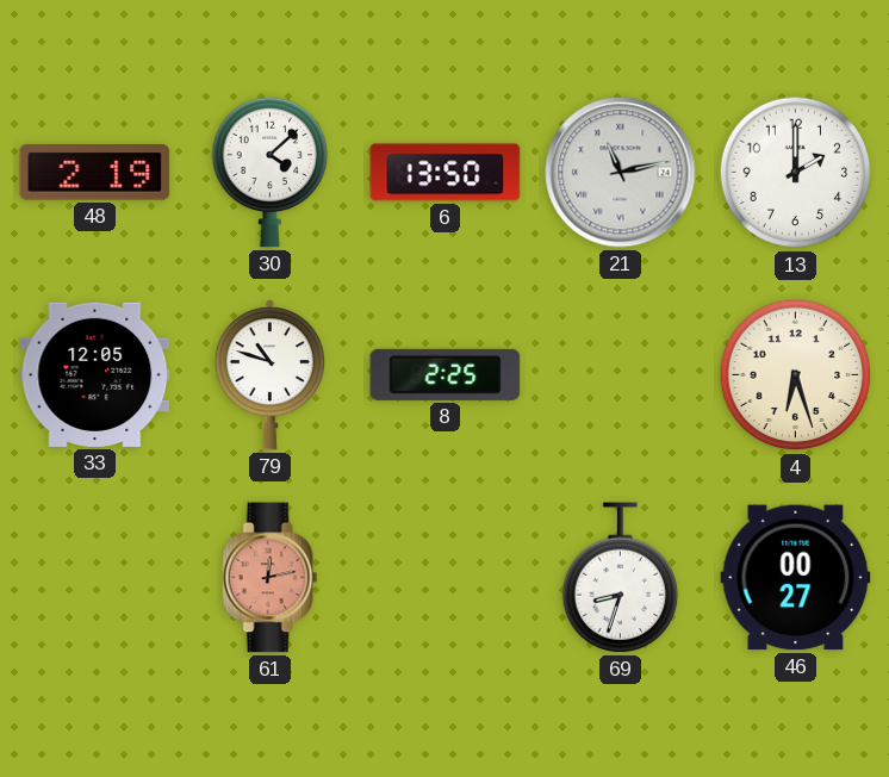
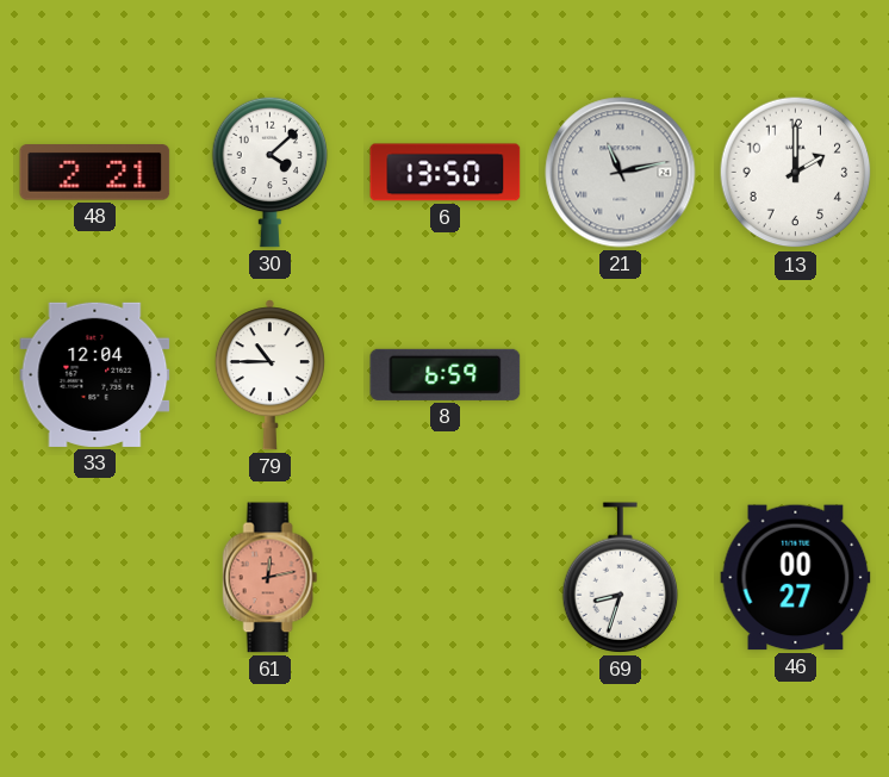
48: 2:19 -> 2:21
33: 12:05 -> 12:04
79: 10:48 -> 10:45
8: 2:25 -> 6:59
4: 6:27 -> none
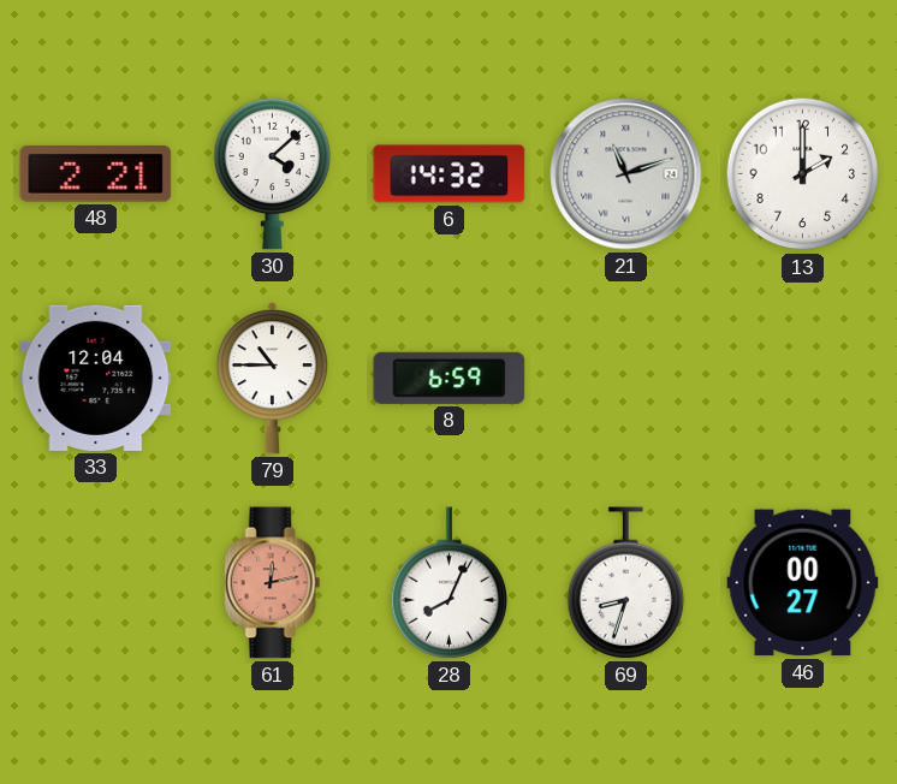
6: 13:50 -> 14:32
21: 11:13 -> 11:12
28: none -> 8:04
